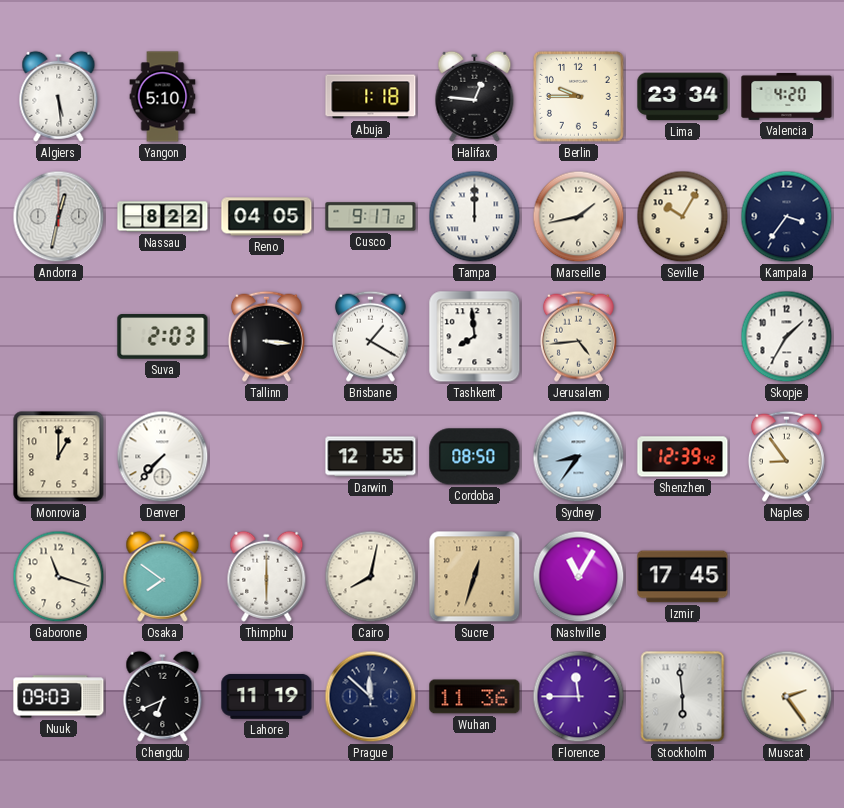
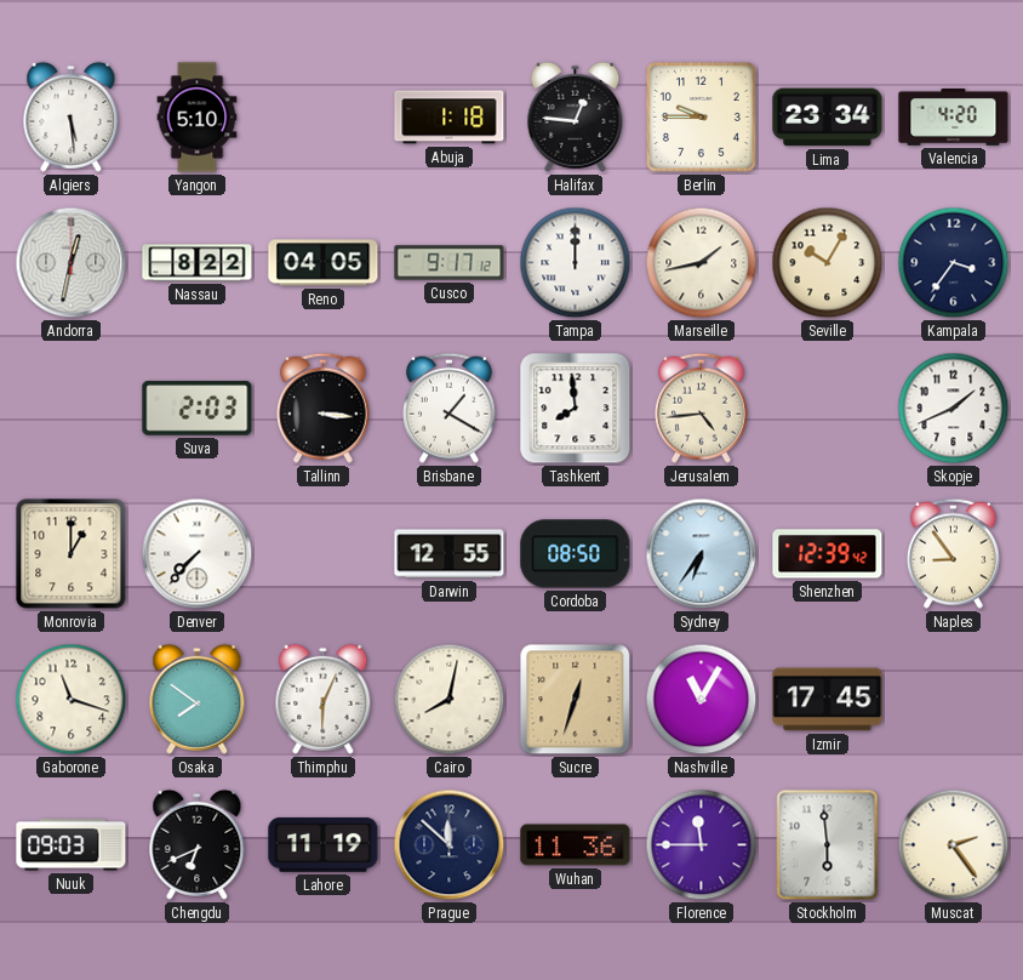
Skopje: 1:35 -> 1:41
Sydney: 8:36 -> 6:36
Thimphu: 6:00 -> 6:04
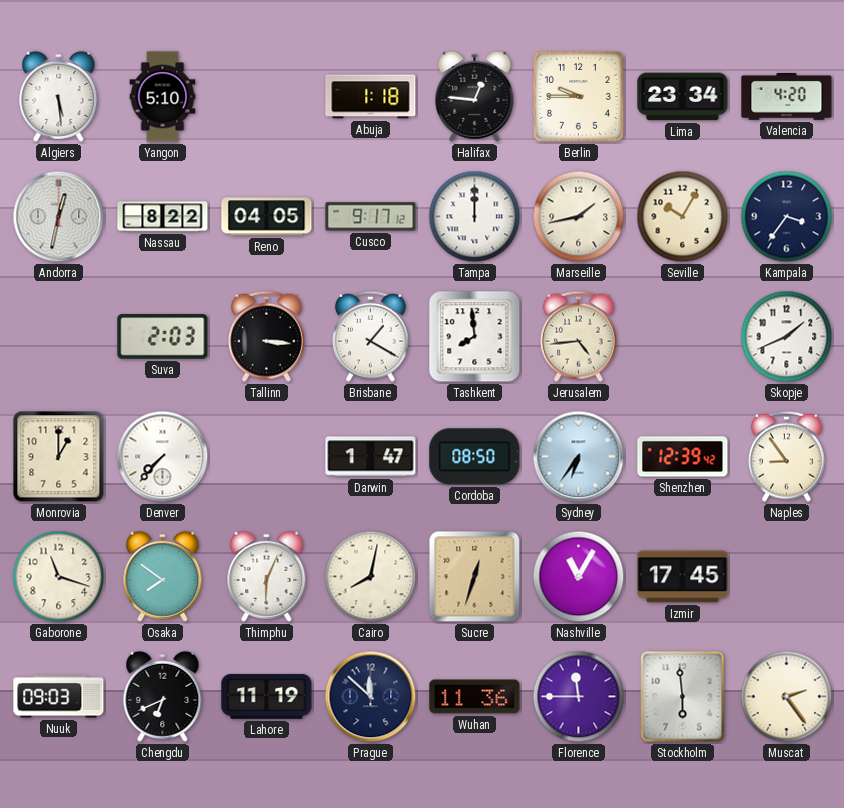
Darwin: 12:55 -> 1:47
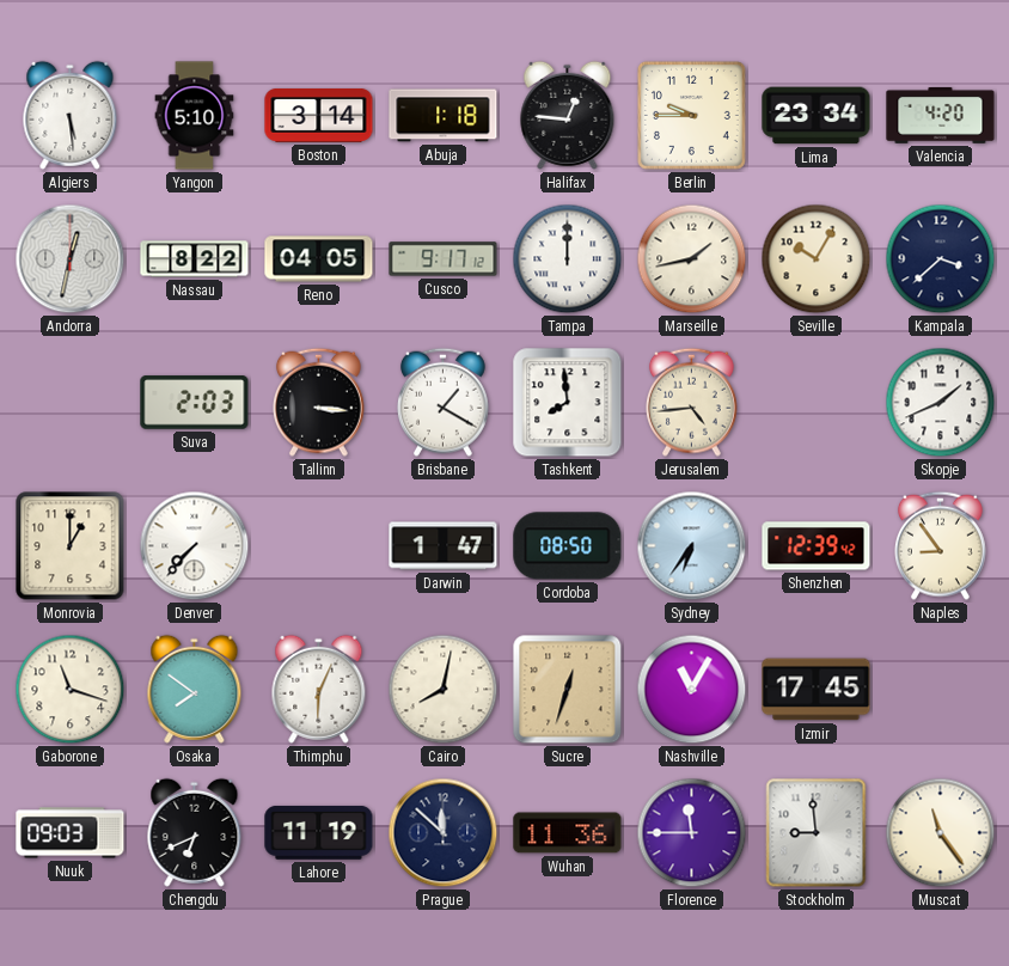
Boston: none -> 3:14
Kampala: 3:36 -> 3:38
Stockholm: 5:59 -> 8:59
Muscat: 2:24 -> 11:24
